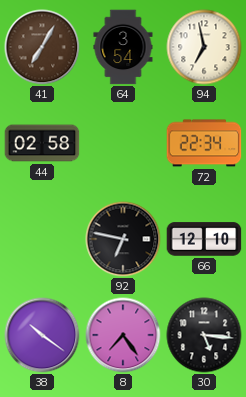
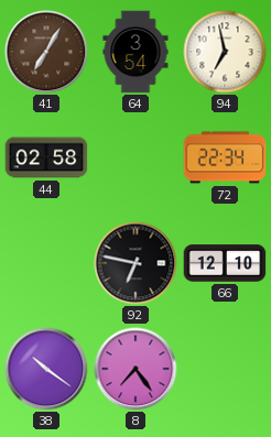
30: 5:16 -> none
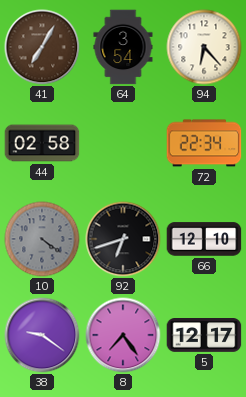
94: 6:58 -> 6:23
10: none -> 4:21
92: 6:47 -> 6:42
38: 10:21 -> 9:21
5: none -> 12:17
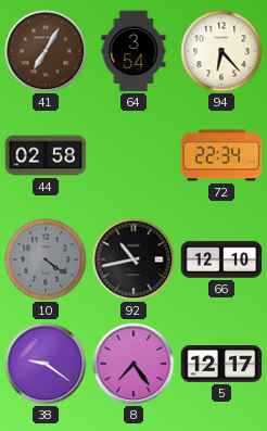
92: 6:42 -> 10:43
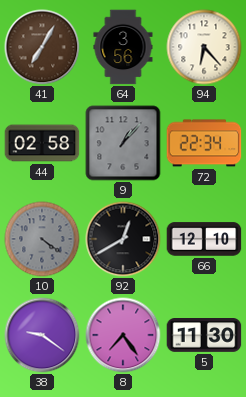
64: 3:54 -> 3:56
9: none -> 1:07
92: 10:43 -> 12:40
5: 12:17 -> 11:30
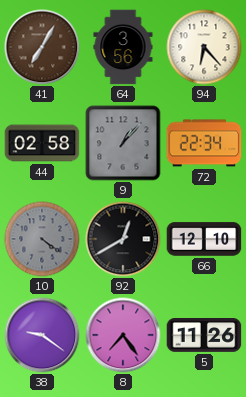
5: 11:30 -> 11:26
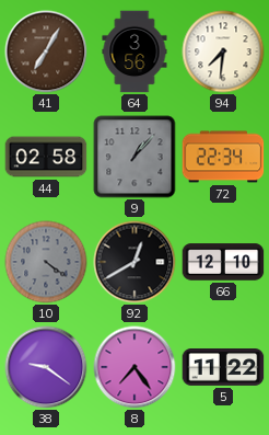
94: 6:23 -> 7:31
5: 11:26 -> 11:22
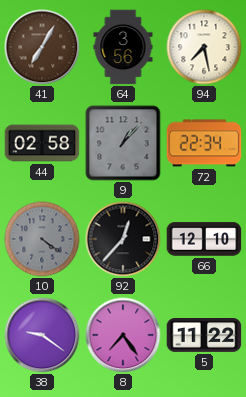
94: 7:31 -> 7:28
92: 12:40 -> 12:37
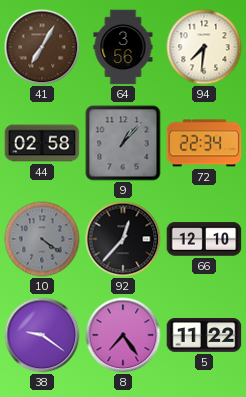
94: 7:28 -> 7:31
